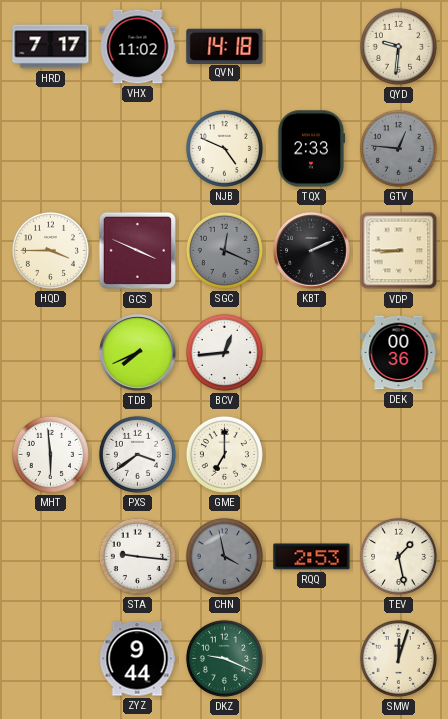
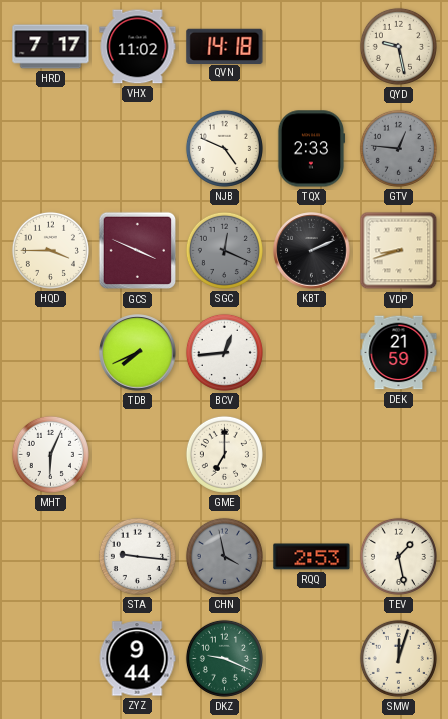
QYD: 9:31 -> 9:28
VDP: 8:45 -> 8:42
DEK: 00:36 -> 21:59
MHT: 5:59 -> 6:04
PXS: 3:39 -> none
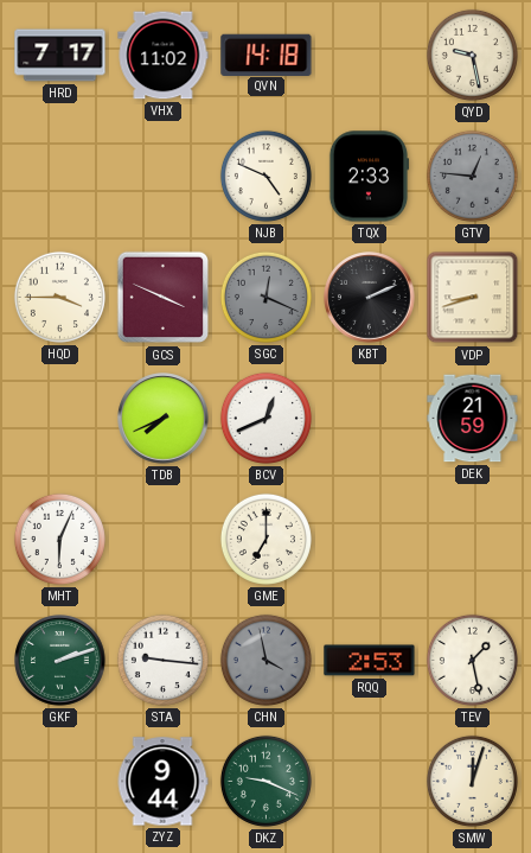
BCV: 12:44 -> 12:41
GKF: none -> 2:12
